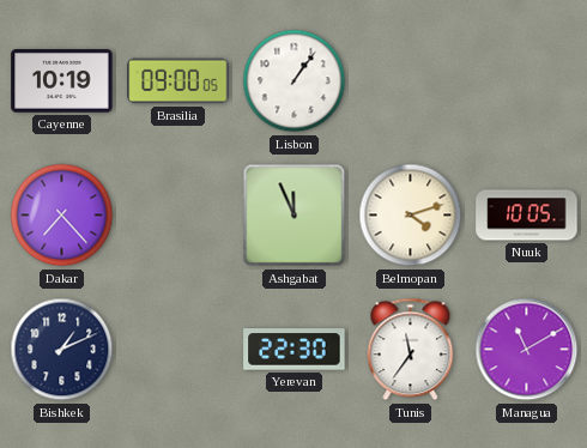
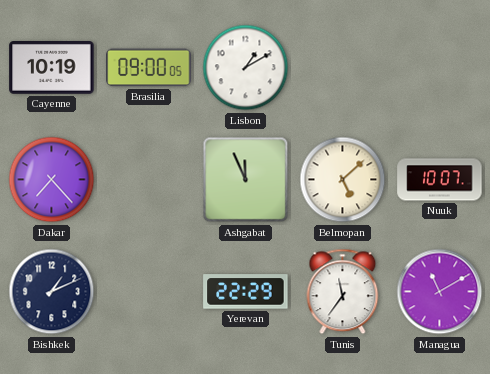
Lisbon: 1:06 -> 1:10
Belmopan: 4:12 -> 5:08
Nuuk: 10:05 -> 10:07
Yerevan: 22:30 -> 22:29
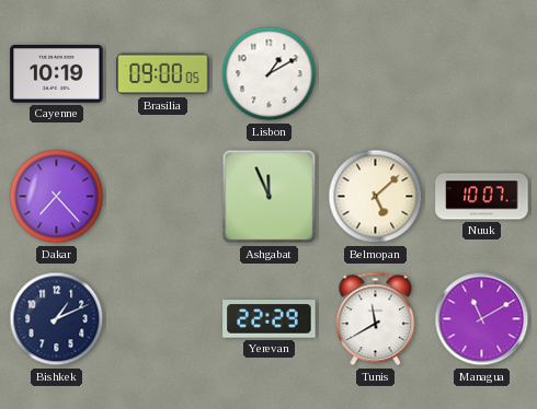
Tunis: 11:36 -> 11:40
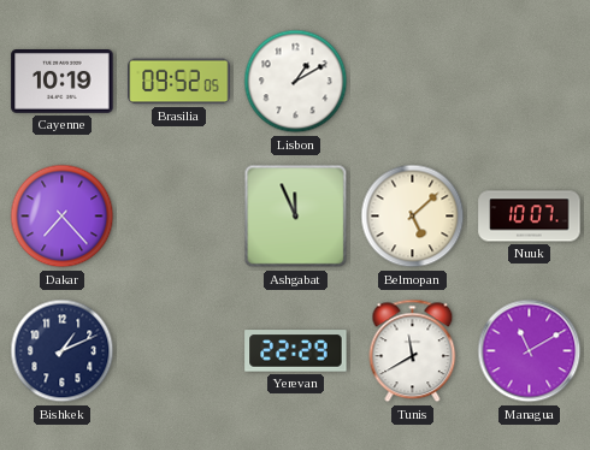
Brasilia: 09:00 -> 09:52
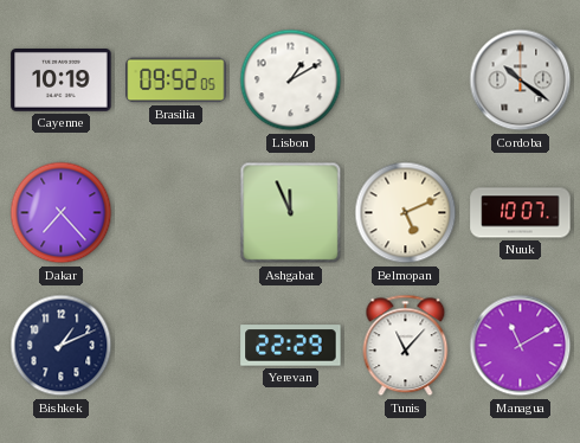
Cordoba: none -> 10:21
Belmopan: 5:08 -> 5:11
Tunis: 11:40 -> 11:07
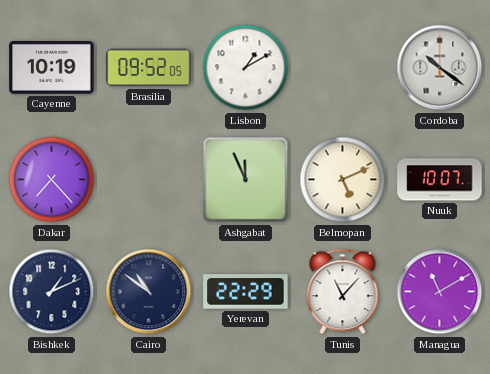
Cairo: none -> 10:51
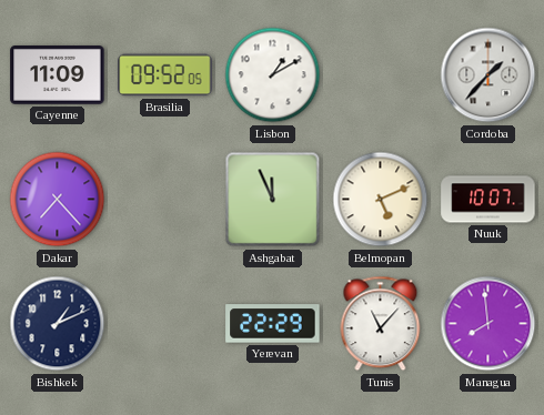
Cayenne: 10:19 -> 11:09
Cordoba: 10:21 -> 1:37
Cairo: 10:51 -> none
Managua: 11:10 -> 7:59
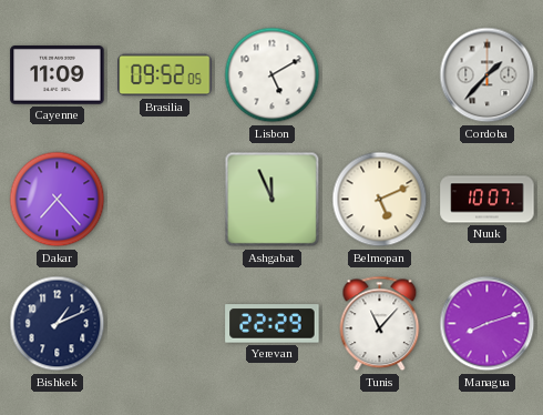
Lisbon: 1:10 -> 5:10
Managua: 7:59 -> 8:12
